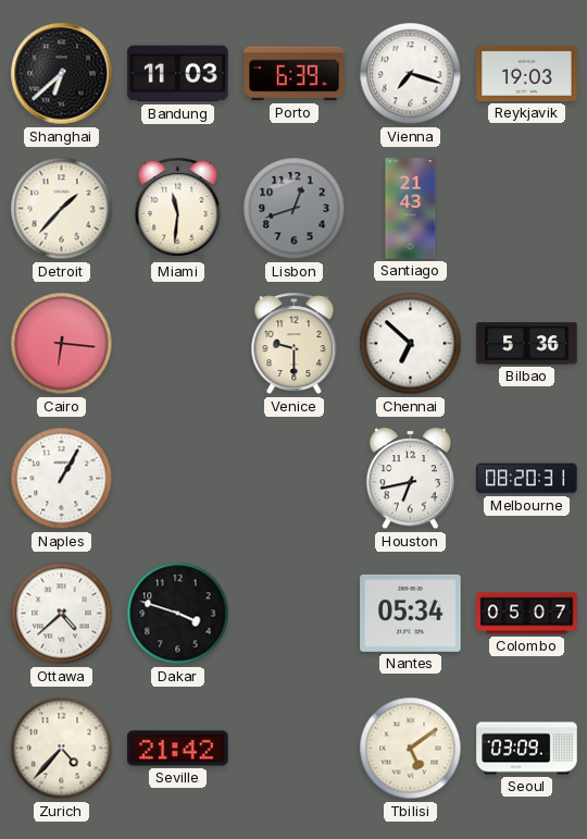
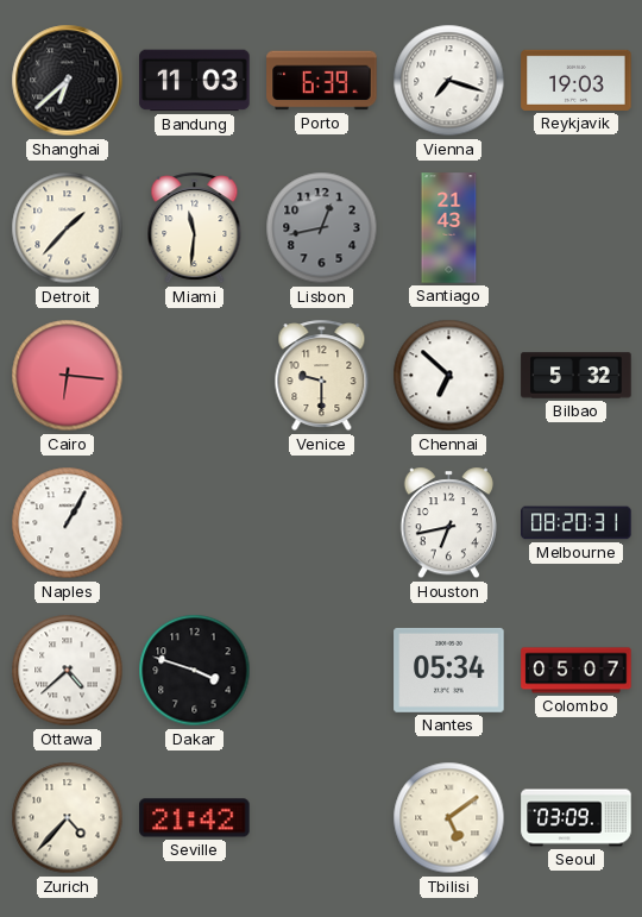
Lisbon: 12:42 -> 12:43
Bilbao: 5:36 -> 5:32
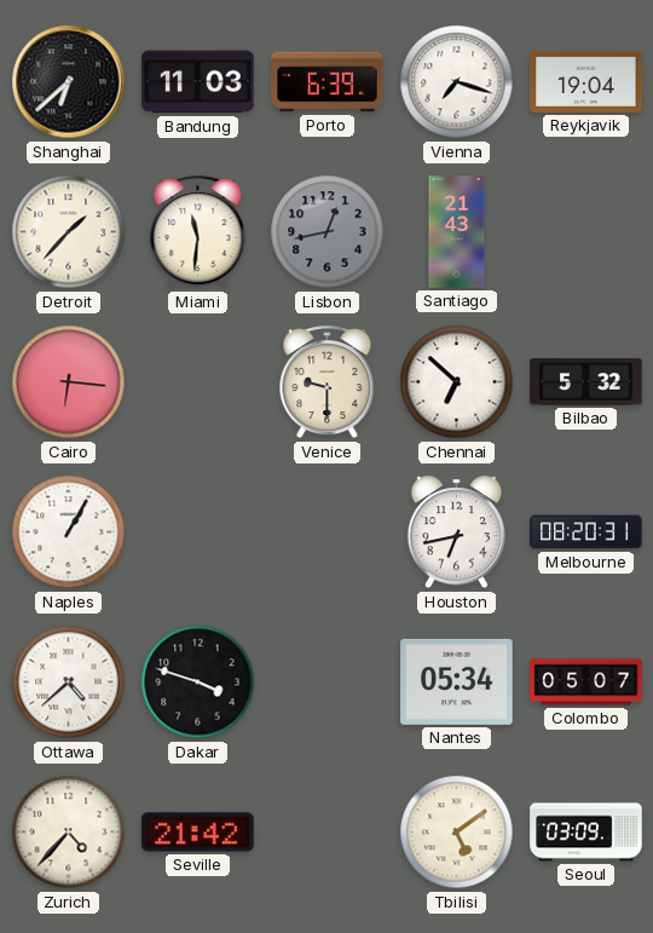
Reykjavik: 19:03 -> 19:04
